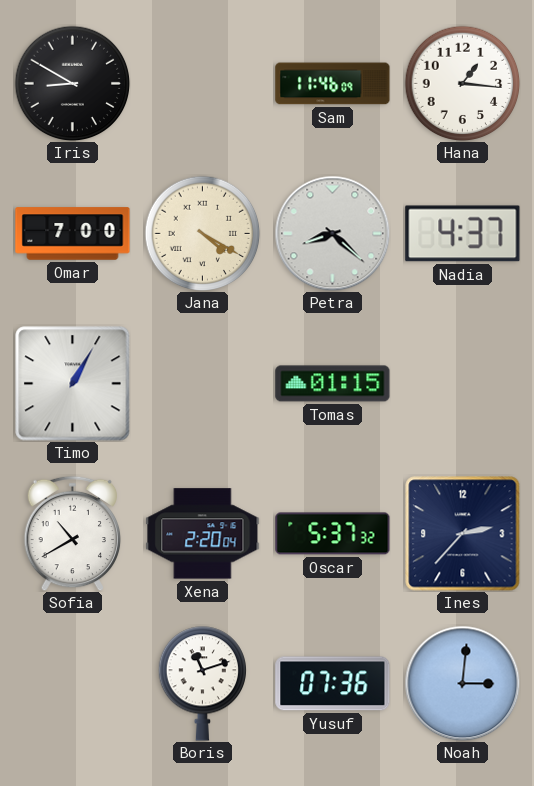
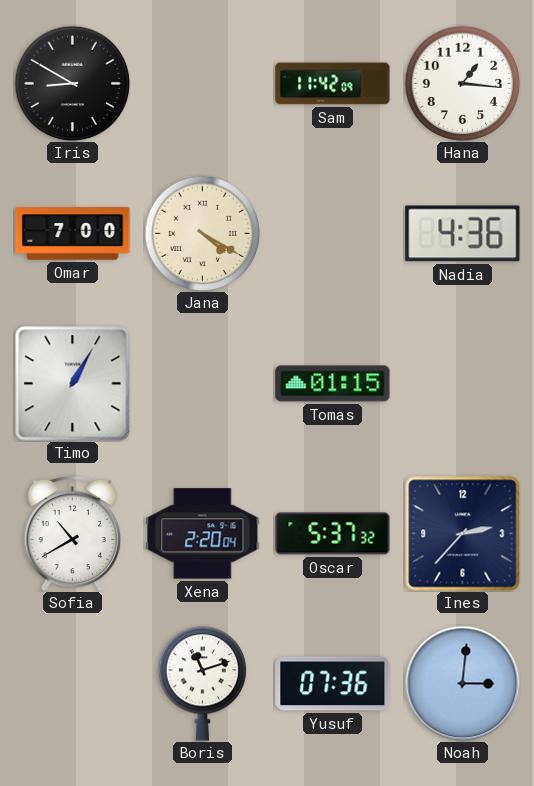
Sam: 11:46 -> 11:42
Petra: 8:22 -> none
Nadia: 4:37 -> 4:36
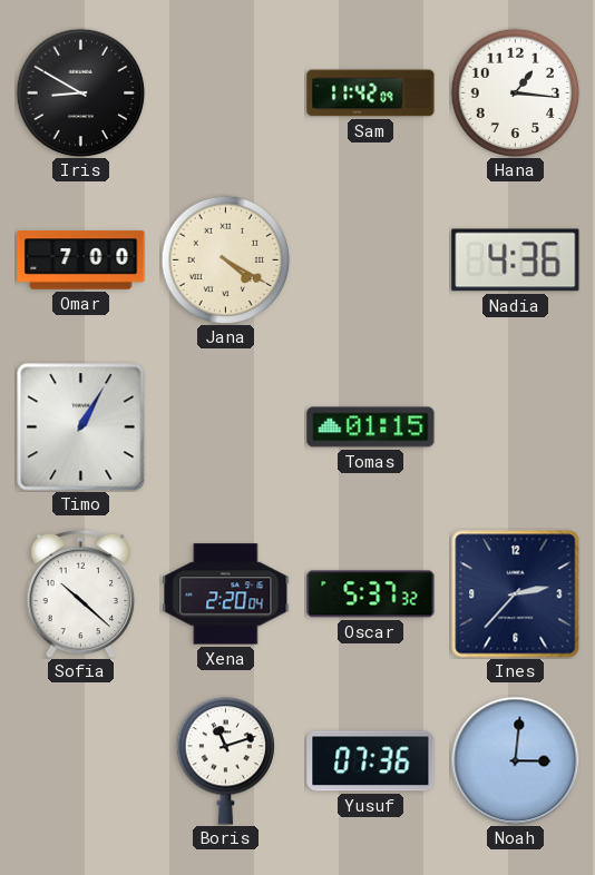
Sofia: 10:40 -> 10:22
